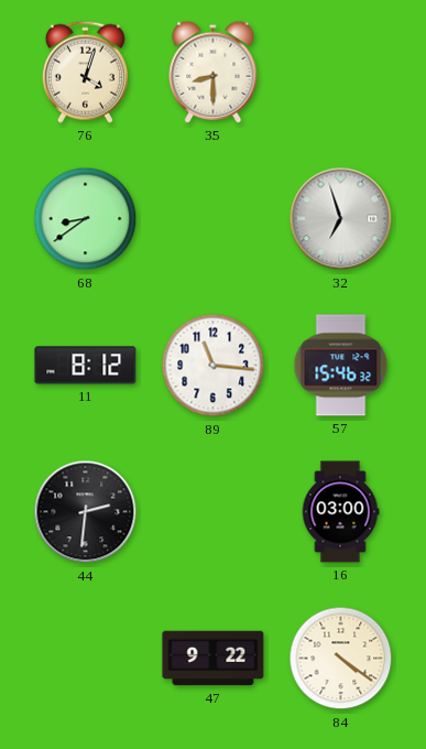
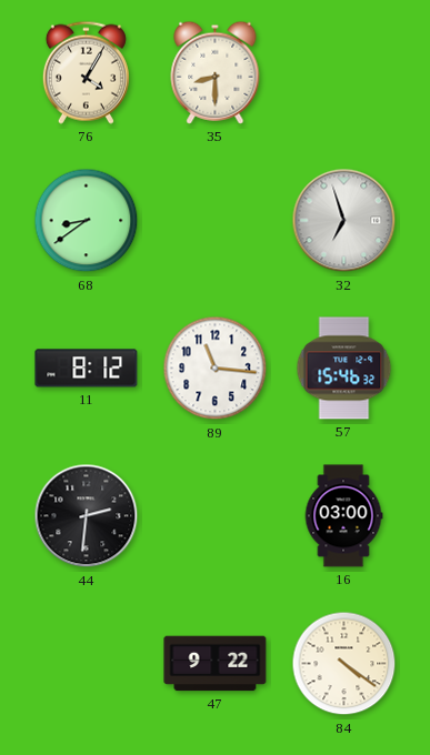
76: 4:03 -> 4:05
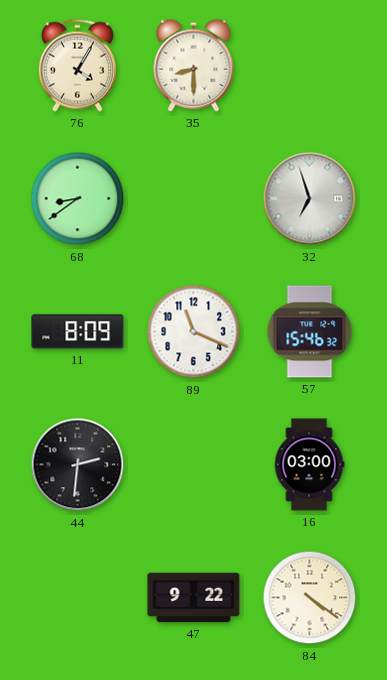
11: 8:12 -> 8:09
89: 11:16 -> 11:19
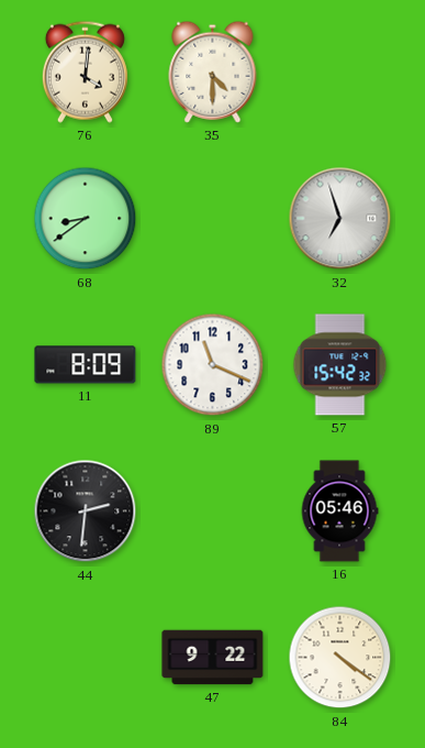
76: 4:05 -> 4:01
35: 8:30 -> 4:30
57: 15:46 -> 15:42
16: 03:00 -> 05:46
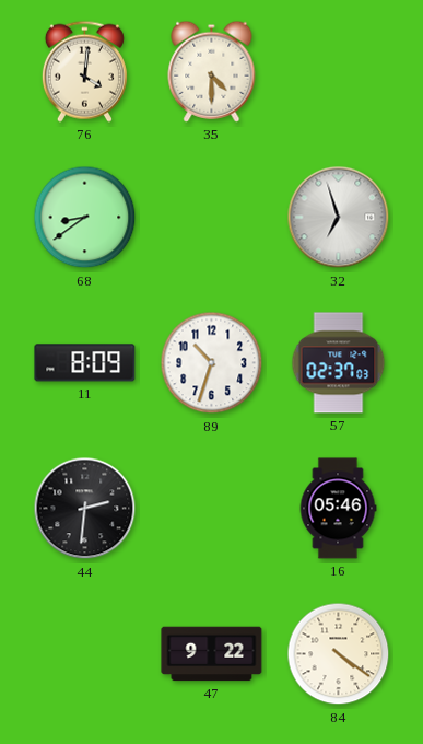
89: 11:19 -> 10:33
57: 15:42 -> 02:37
